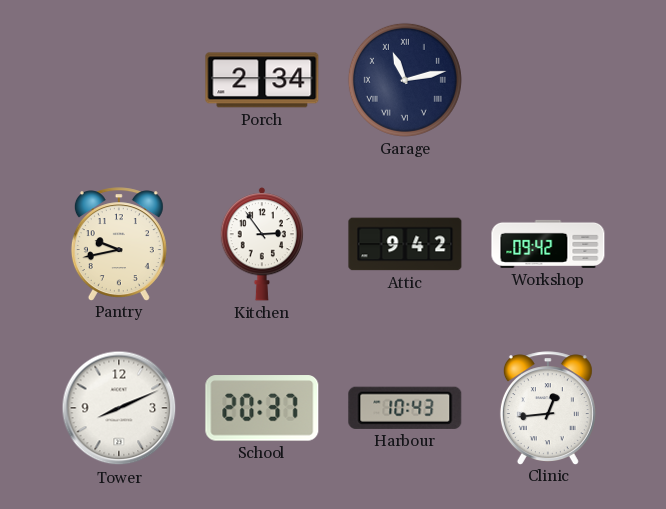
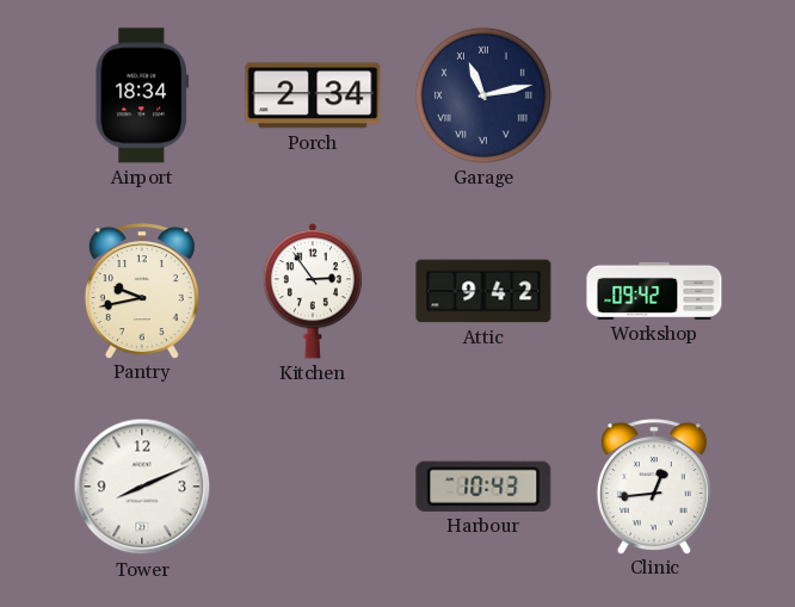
Airport: none -> 18:34
School: 20:37 -> none
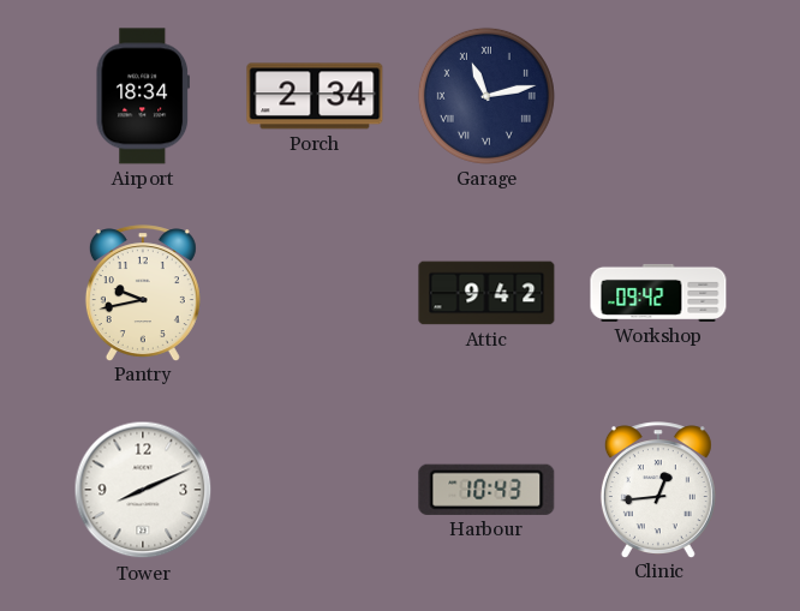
Kitchen: 2:54 -> none
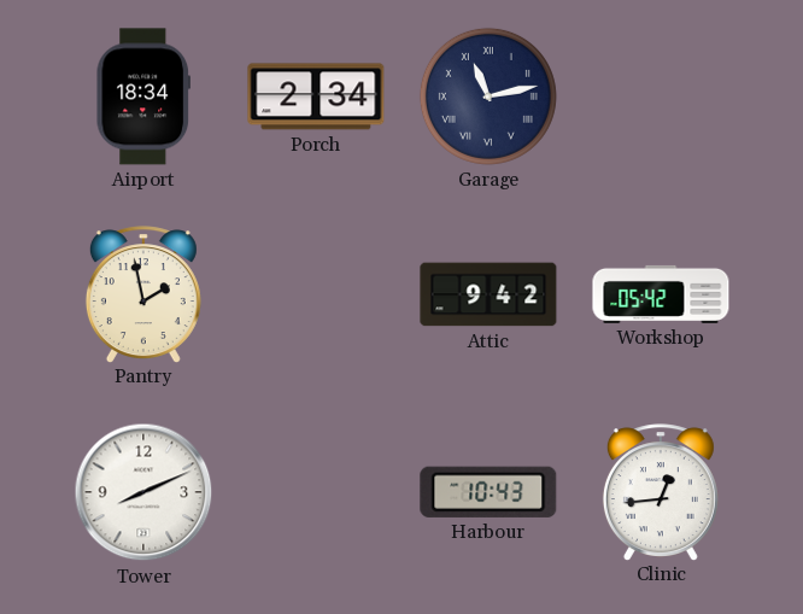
Pantry: 9:43 -> 1:58
Workshop: 09:42 -> 05:42
